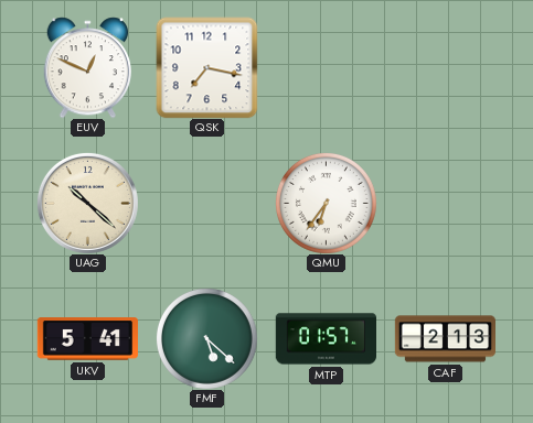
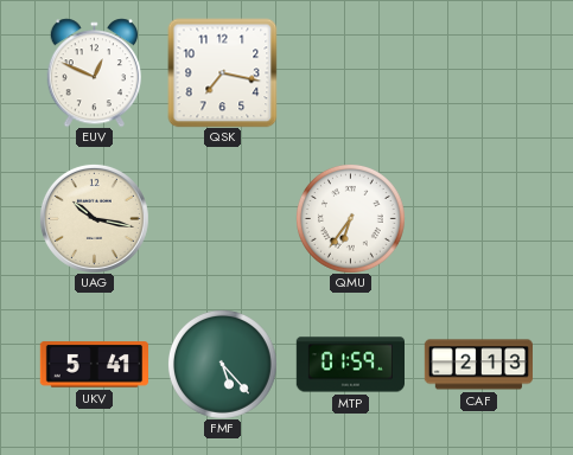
UAG: 10:22 -> 10:17
FMF: 5:22 -> 5:23
MTP: 01:57 -> 01:59
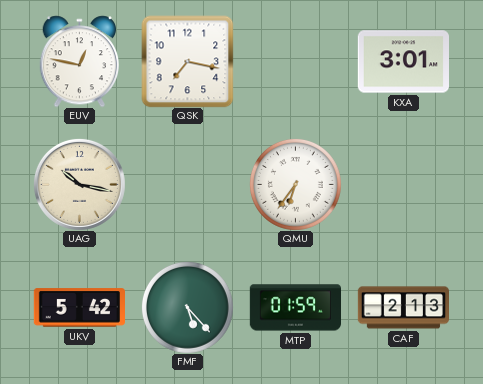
EUV: 12:49 -> 12:47
KXA: none -> 3:01
UKV: 5:41 -> 5:42
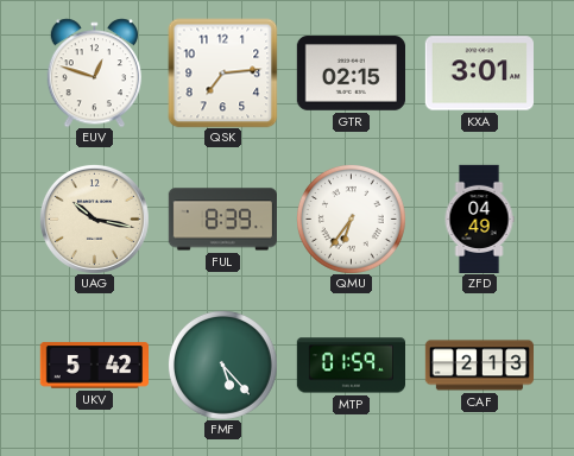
EUV: 12:47 -> 12:48
QSK: 7:17 -> 7:14
GTR: none -> 02:15
FUL: none -> 8:39
ZFD: none -> 04:49
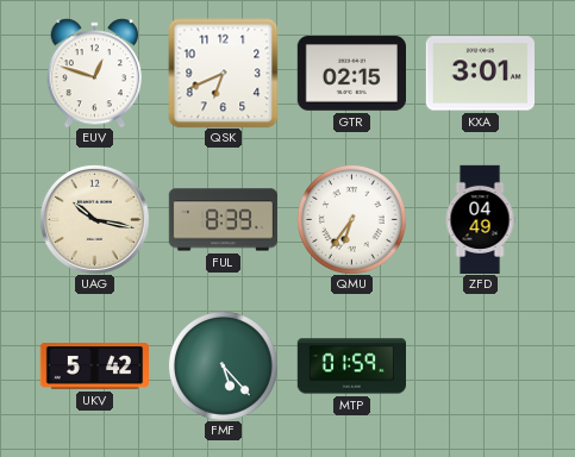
QSK: 7:14 -> 6:41
CAF: 2:13 -> none
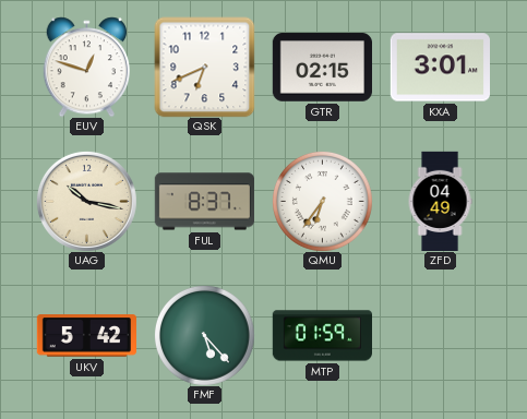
FUL: 8:39 -> 8:37
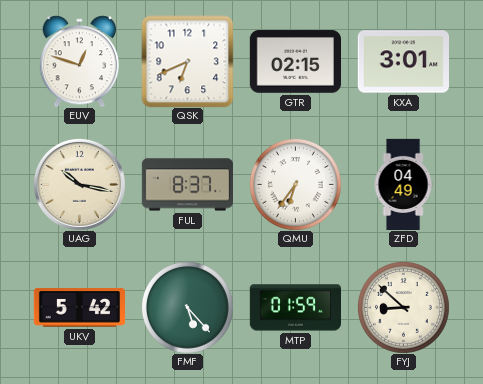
FYJ: none -> 8:52
